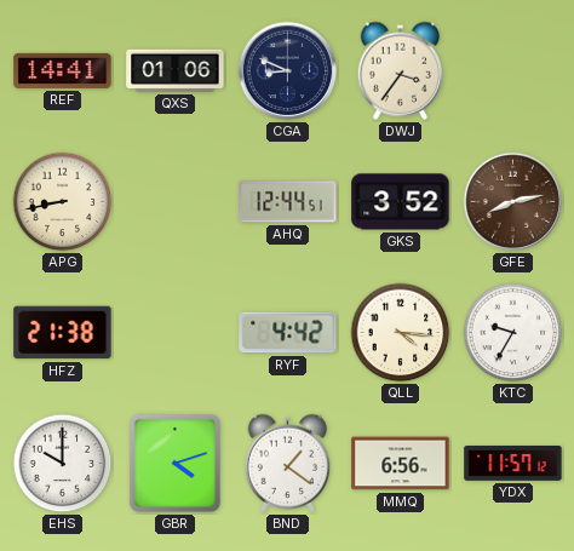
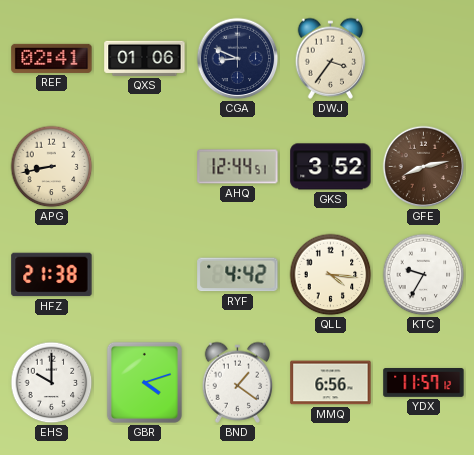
REF: 14:41 -> 02:41
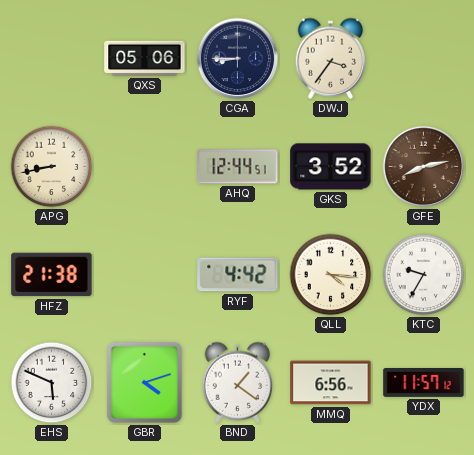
REF: 02:41 -> none
QXS: 01:06 -> 05:06
CGA: 8:49 -> 8:45
EHS: 10:00 -> 5:49
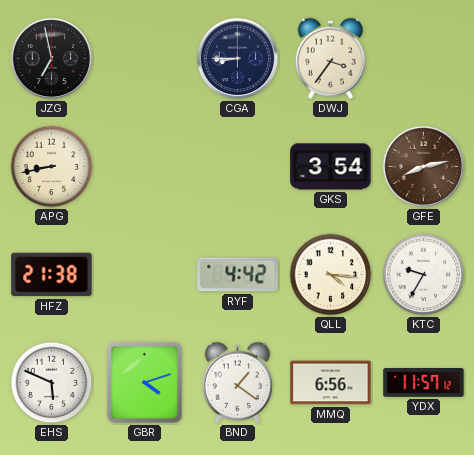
JZG: none -> 6:58
QXS: 05:06 -> none
AHQ: 12:44 -> none
GKS: 3:52 -> 3:54
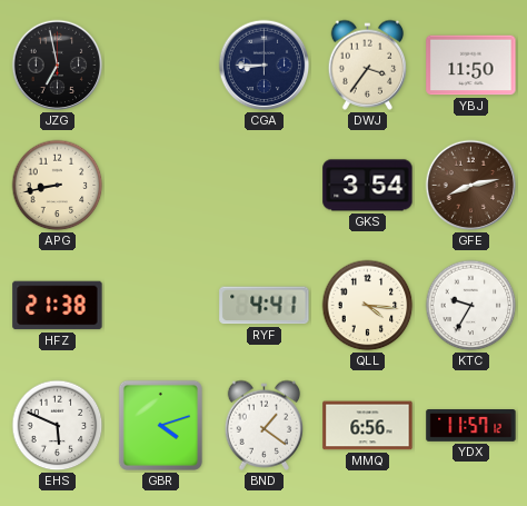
YBJ: none -> 11:50
RYF: 4:42 -> 4:41
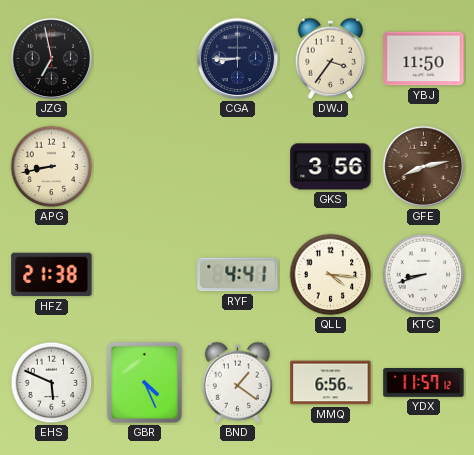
GKS: 3:54 -> 3:56
KTC: 9:35 -> 8:42
GBR: 4:12 -> 4:26
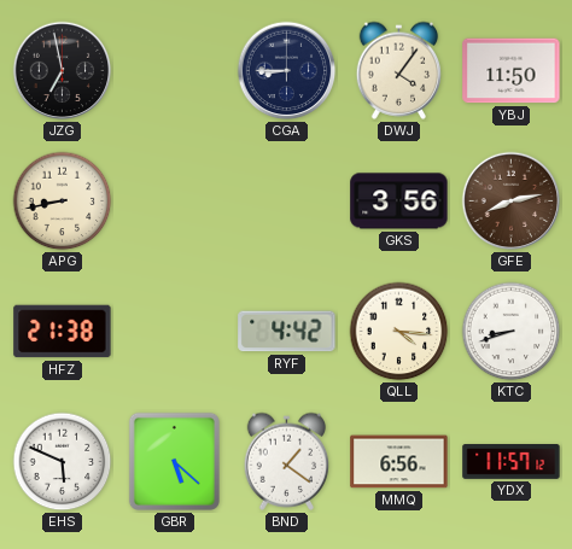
DWJ: 3:36 -> 4:06
RYF: 4:41 -> 4:42
GBR: 4:26 -> 5:22
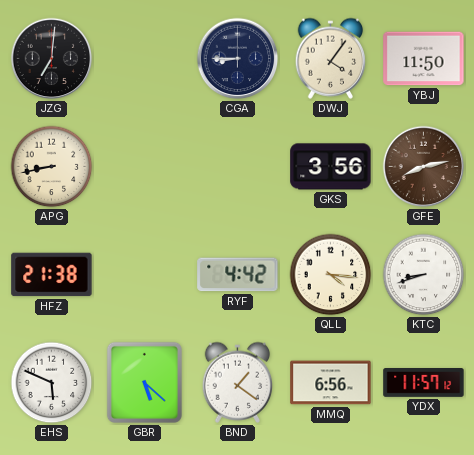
JZG: 6:58 -> 7:01
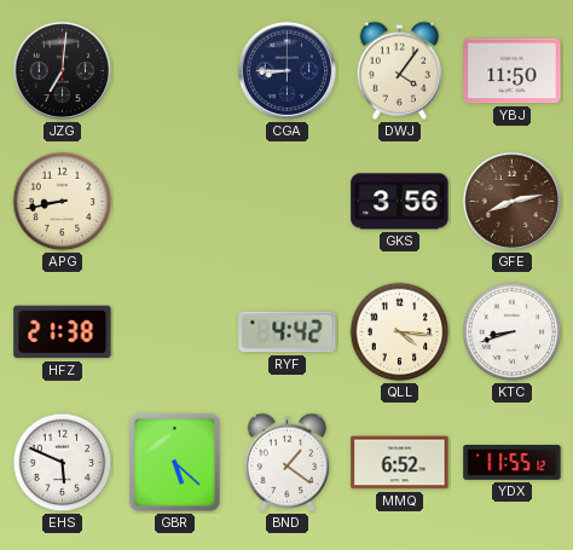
MMQ: 6:56 -> 6:52
YDX: 11:57 -> 11:55
